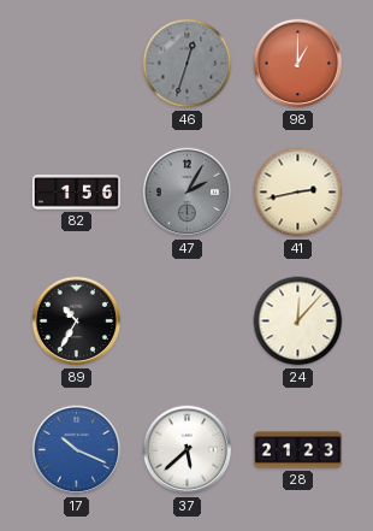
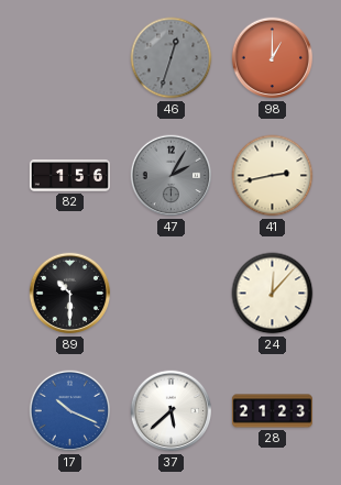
89: 10:35 -> 10:30
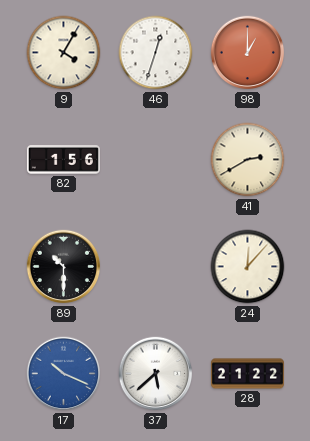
9: none -> 4:05
46 dial: grey -> white
47: 2:05 -> none
41: 2:43 -> 2:40
28: 21:23 -> 21:22
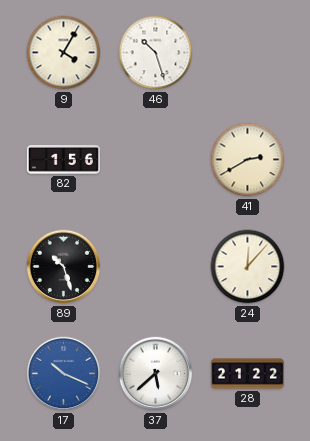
46: 12:33 -> 10:27
98: 1:00 -> none
89: 10:30 -> 10:27
